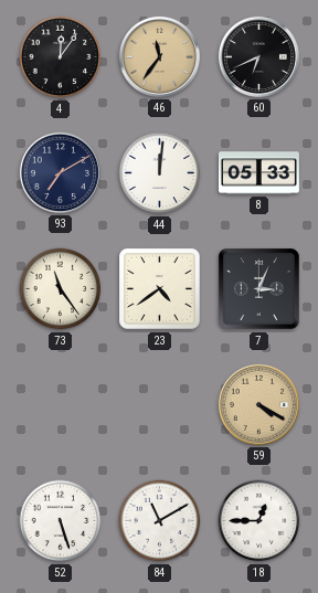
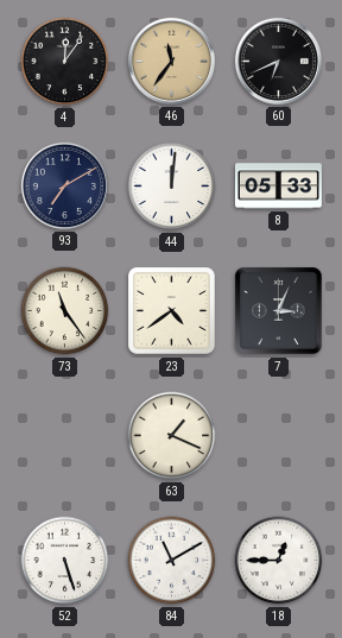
63: none -> 1:19
59: 4:20 -> none
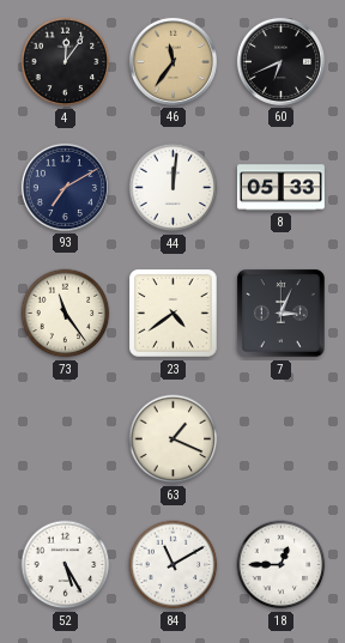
52: 5:27 -> 5:25
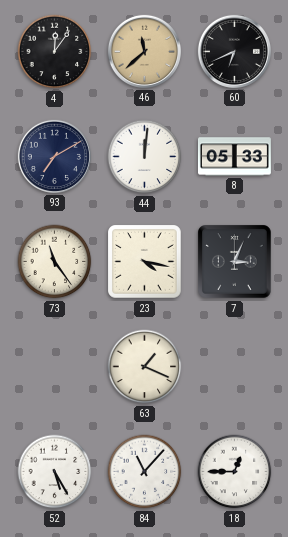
46: 11:36 -> 11:38
23: 4:39 -> 4:17
84: 11:10 -> 11:07
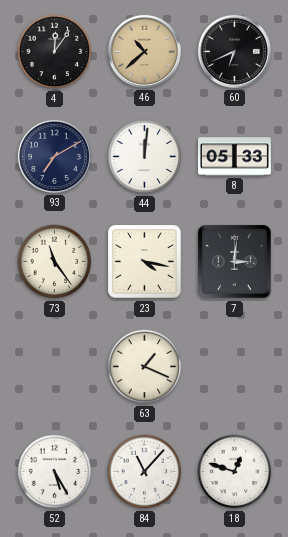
46: 11:38 -> 10:38
7: 3:04 -> 3:01
18: 12:45 -> 12:48
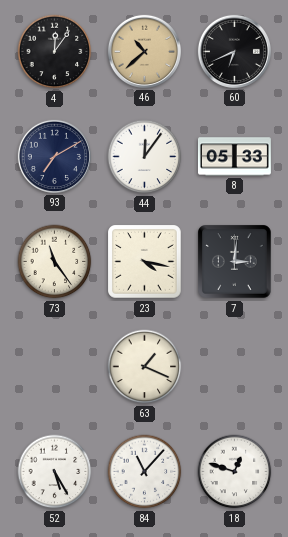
44: 12:01 -> 12:06
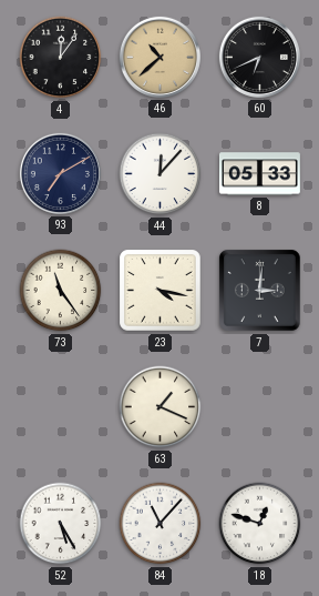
44: 12:06 -> 12:07
